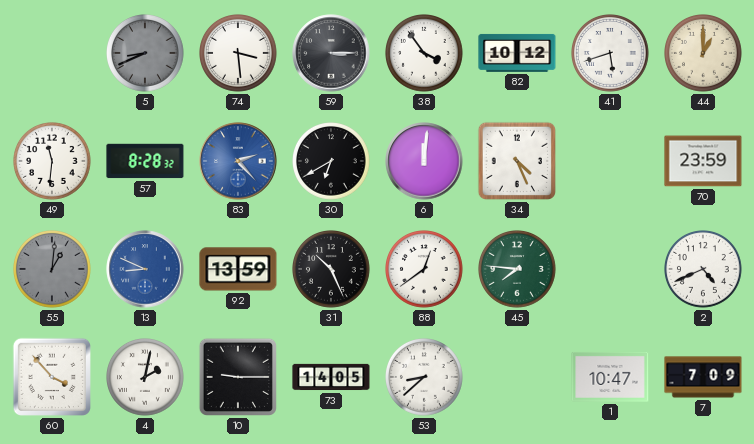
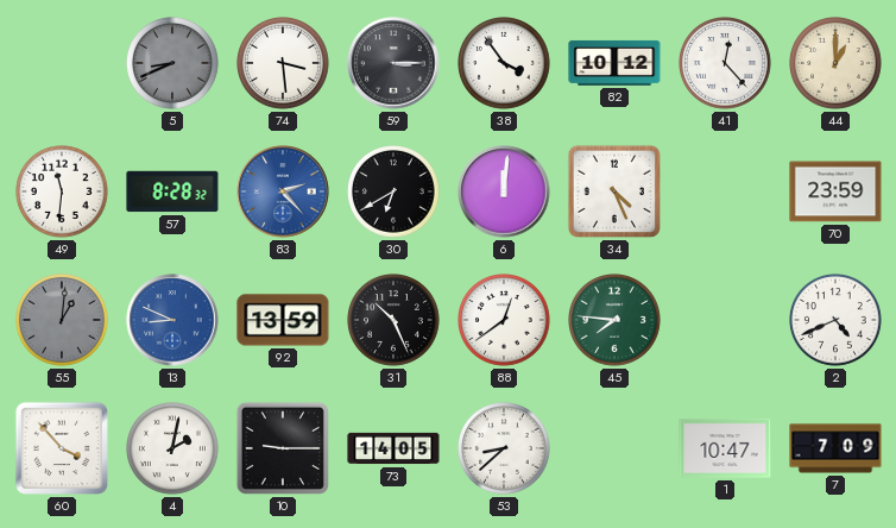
41: 5:42 -> 12:23
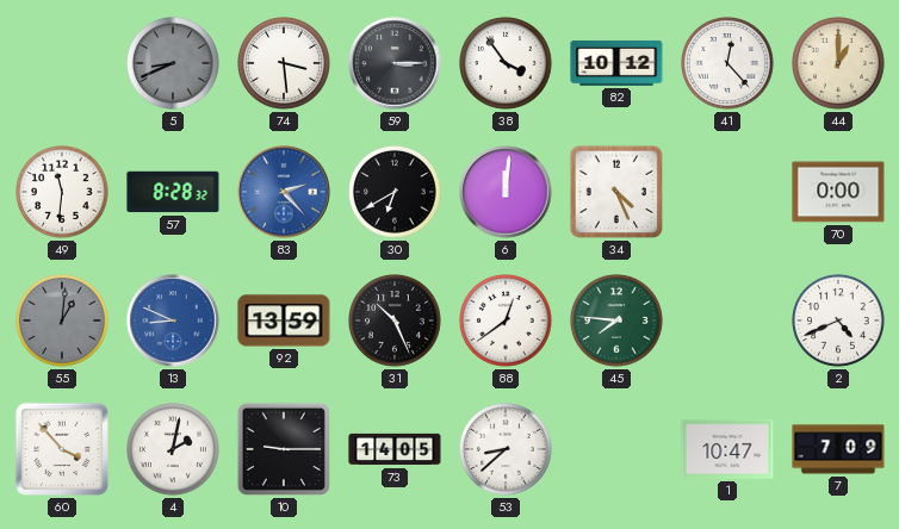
70: 23:59 -> 0:00
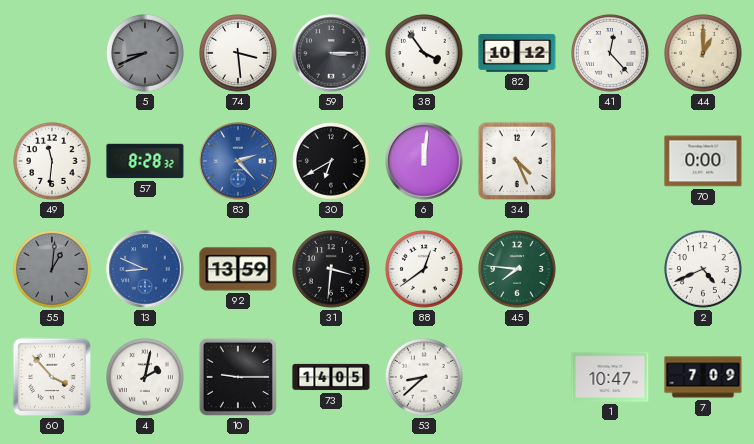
31: 10:26 -> 3:31
